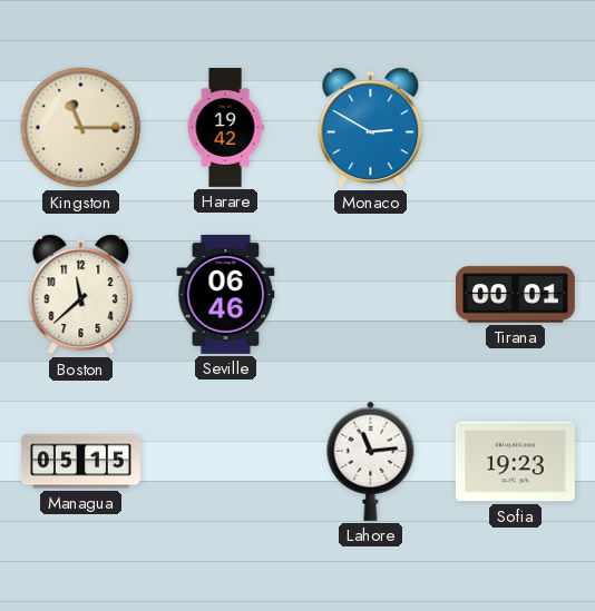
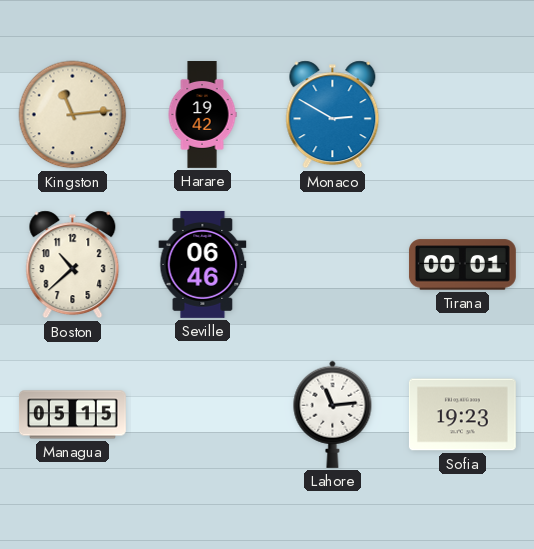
Kingston: 11:15 -> 11:14
Boston: 11:38 -> 10:38
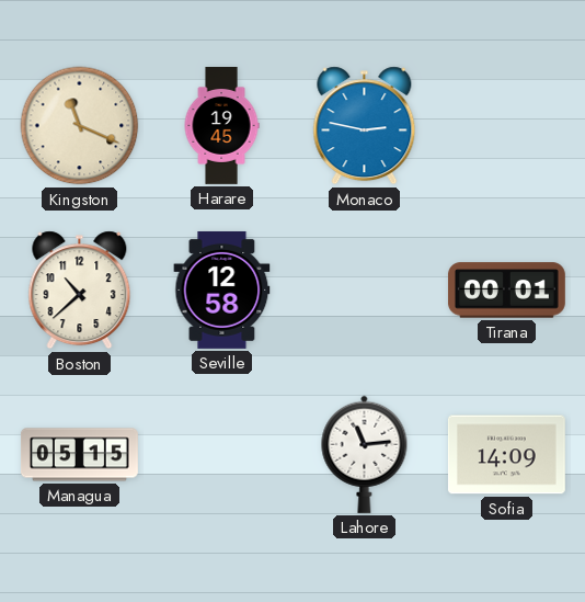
Kingston: 11:14 -> 11:19
Harare: 19:42 -> 19:45
Monaco: 2:50 -> 2:47
Seville: 06:46 -> 12:58
Sofia: 19:23 -> 14:09
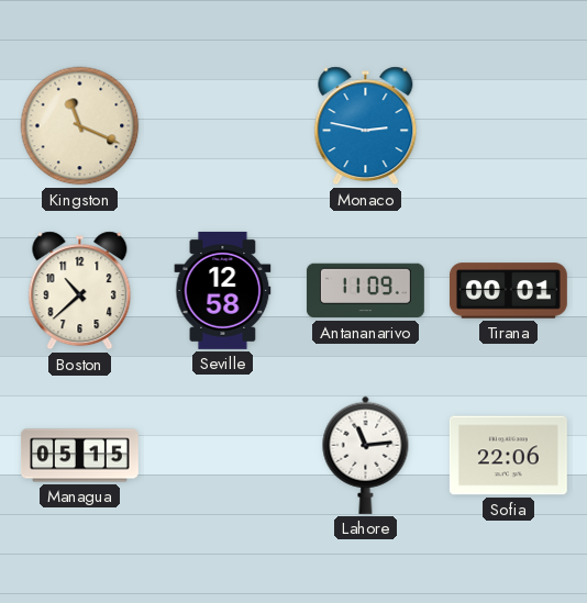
Harare: 19:45 -> none
Antananarivo: none -> 11:09
Sofia: 14:09 -> 22:06
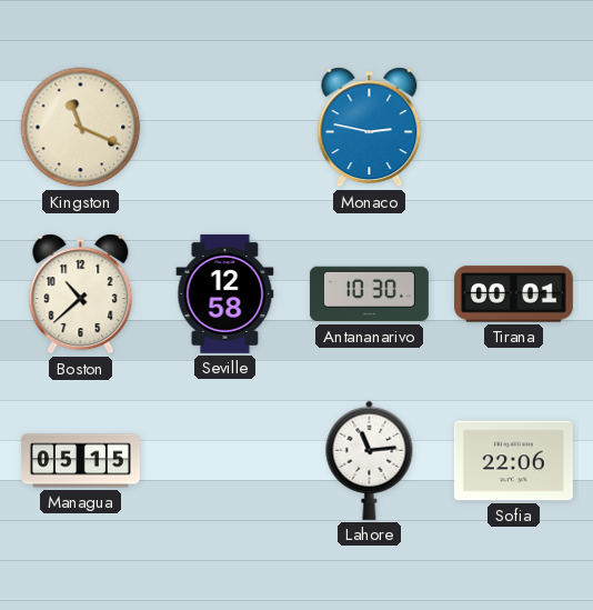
Antananarivo: 11:09 -> 10:30
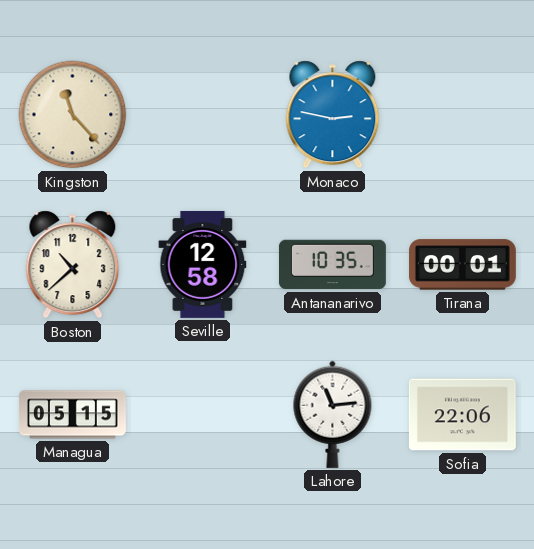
Kingston: 11:19 -> 11:23
Antananarivo: 10:30 -> 10:35
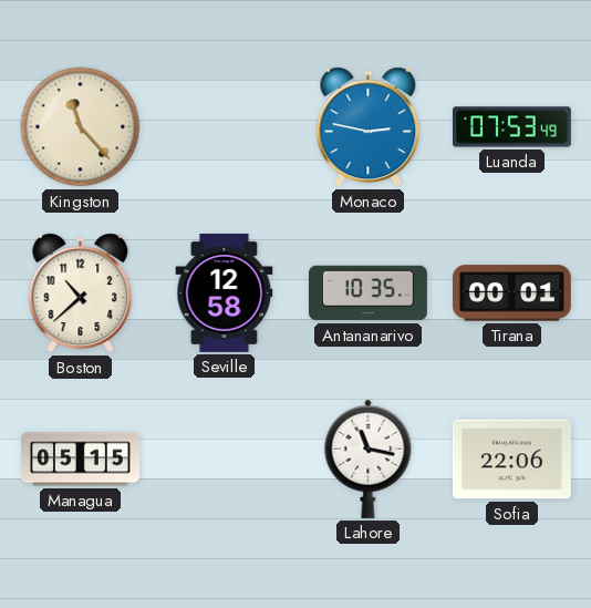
Luanda: none -> 07:53
Lahore: 11:14 -> 11:17
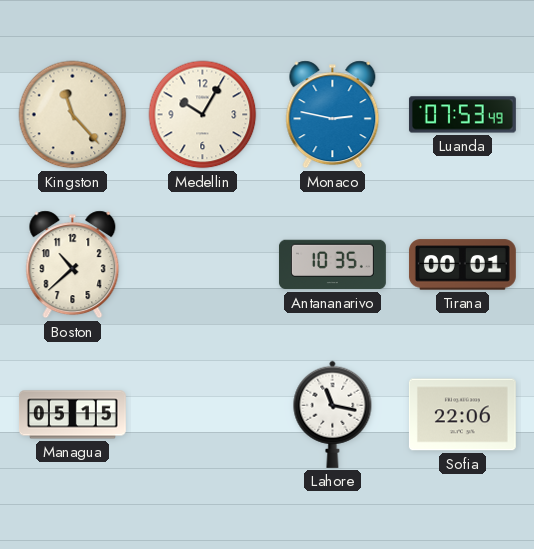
Medellin: none -> 10:05
Seville: 12:58 -> none
